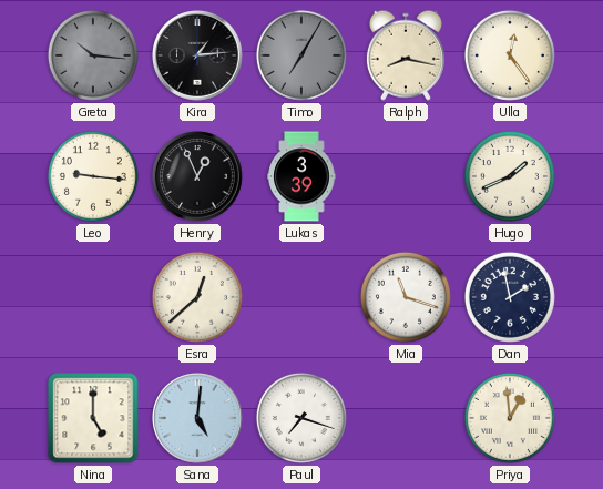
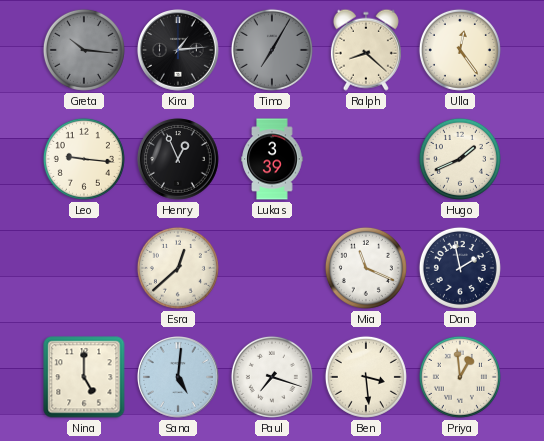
Ralph: 8:17 -> 8:22
Mia: 11:18 -> 11:19
Ben: none -> 3:29
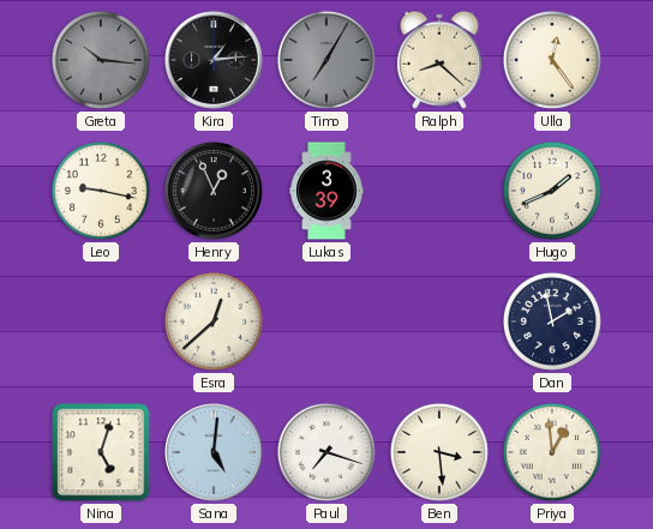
Leo: 9:16 -> 9:17
Mia: 11:19 -> none
Nina: 5:00 -> 5:03
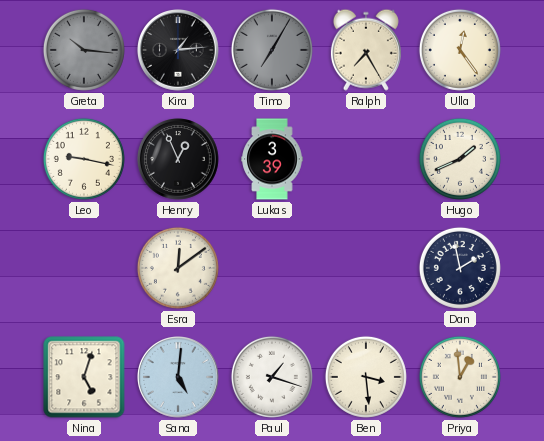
Ralph: 8:22 -> 7:25
Esra: 12:38 -> 12:09
Paul: 7:18 -> 1:18
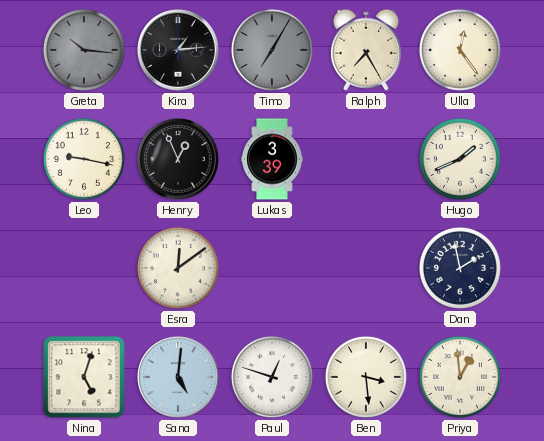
Paul: 1:18 -> 12:48
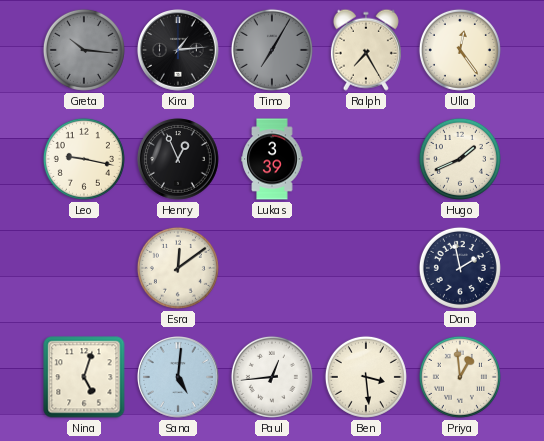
Paul: 12:48 -> 12:44
